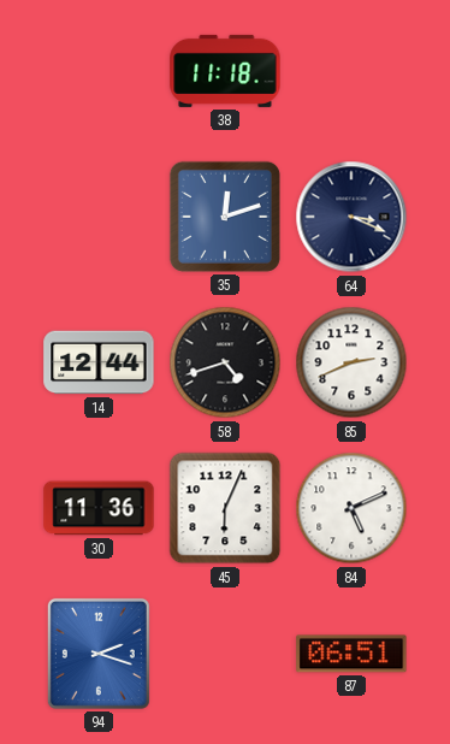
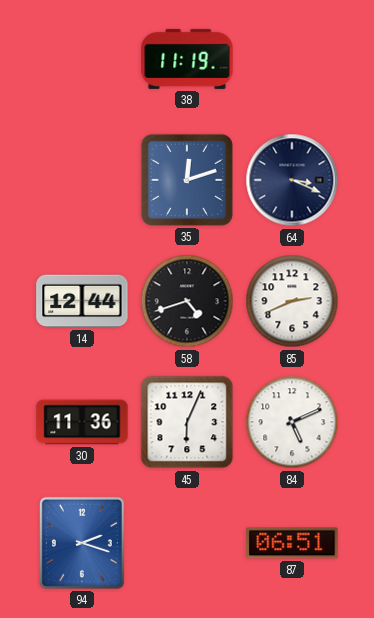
38: 11:18 -> 11:19
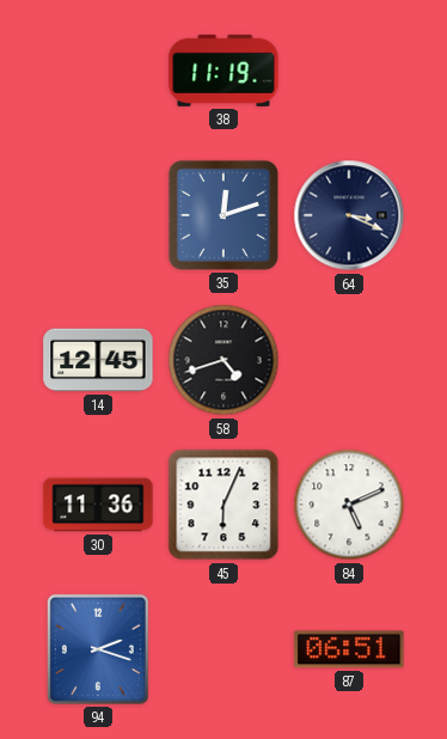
14: 12:44 -> 12:45
85: 2:41 -> none
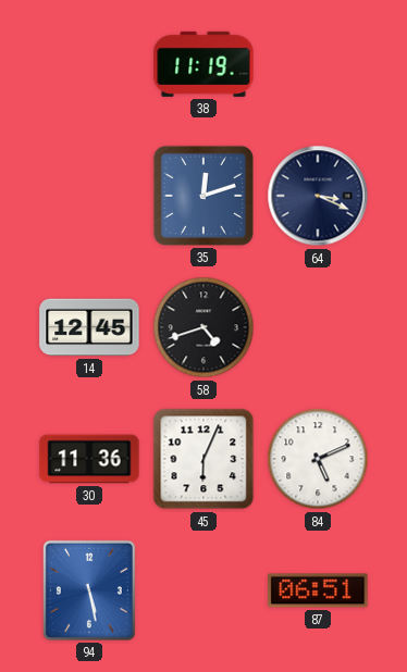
94: 2:18 -> 5:28
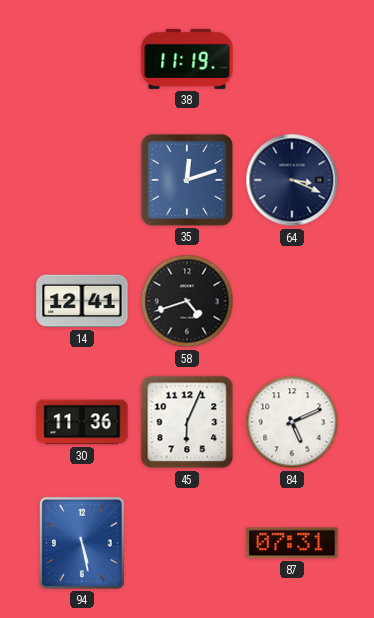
14: 12:45 -> 12:41
87: 06:51 -> 07:31
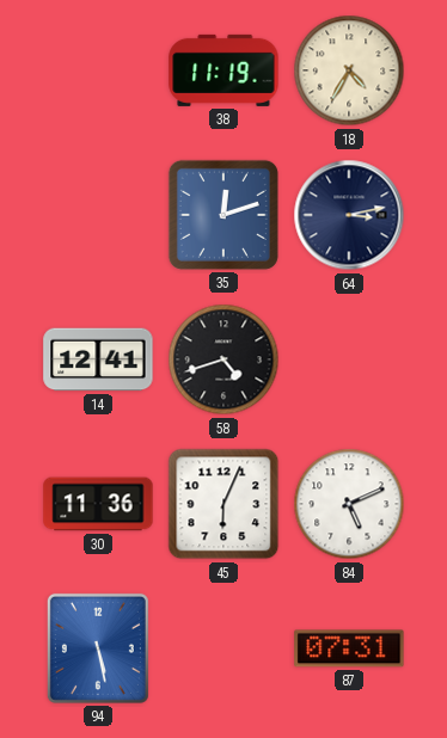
18: none -> 4:35
64: 3:19 -> 3:13
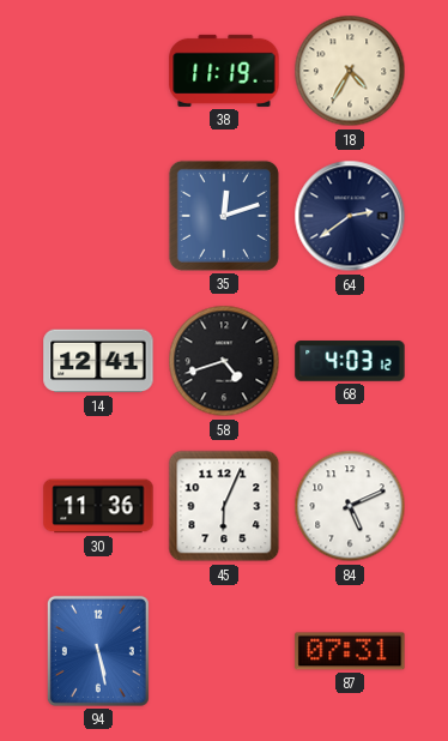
64: 3:13 -> 2:39
68: none -> 4:03
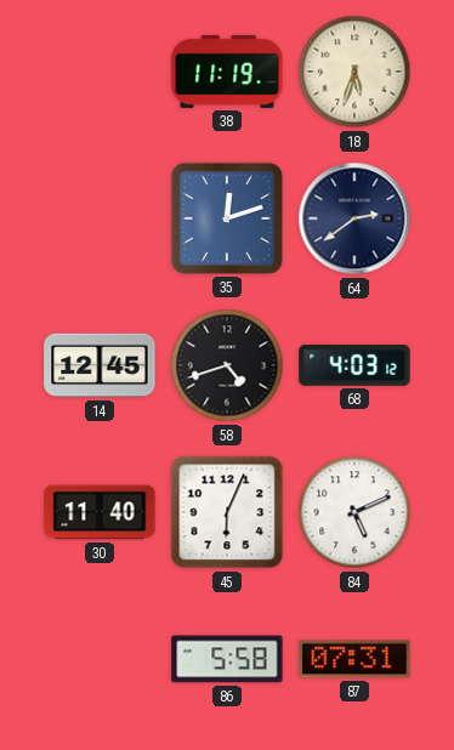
18: 4:35 -> 5:33
14: 12:41 -> 12:45
30: 11:36 -> 11:40
94: 5:28 -> none
86: none -> 5:58
